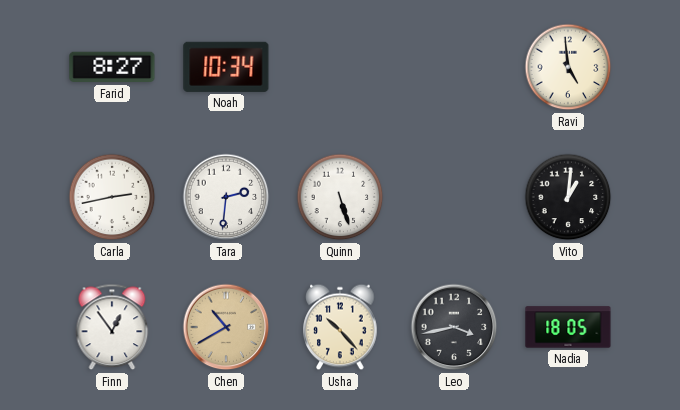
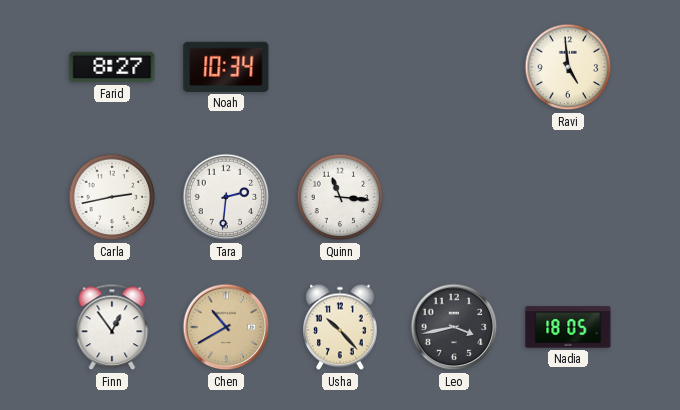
Quinn: 5:27 -> 11:16
Vito: 1:01 -> none
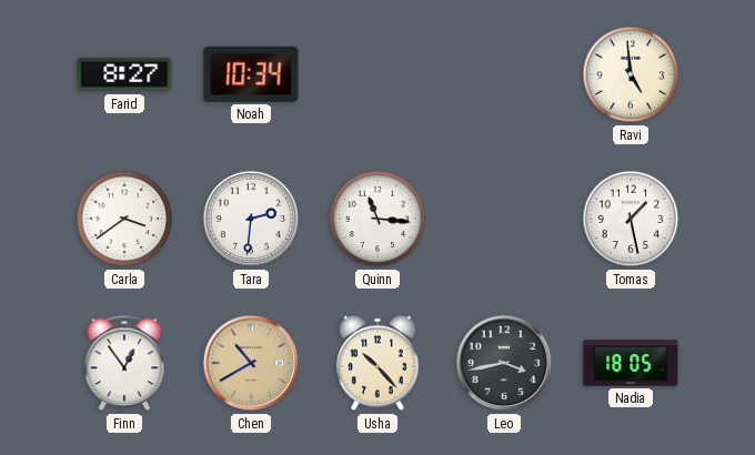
Carla: 2:43 -> 3:39
Tomas: none -> 1:28
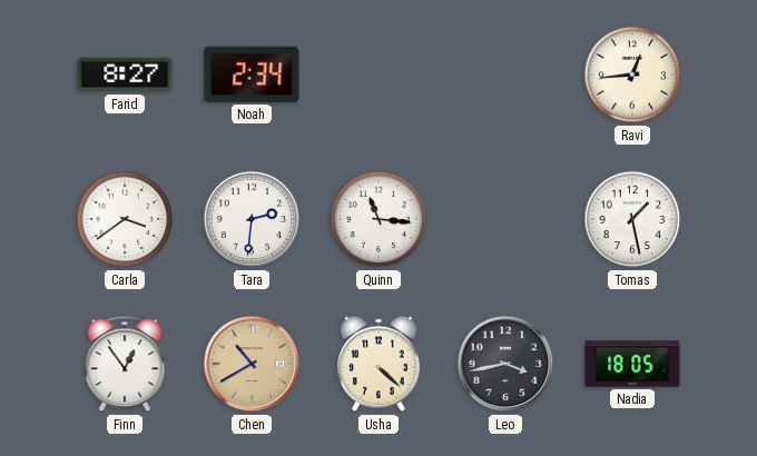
Noah: 10:34 -> 2:34
Ravi: 4:59 -> 12:44
Usha: 10:23 -> 4:22
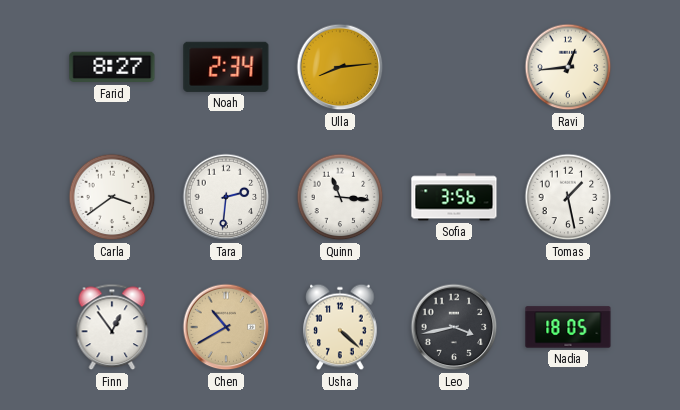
Ulla: none -> 8:14
Sofia: none -> 3:56
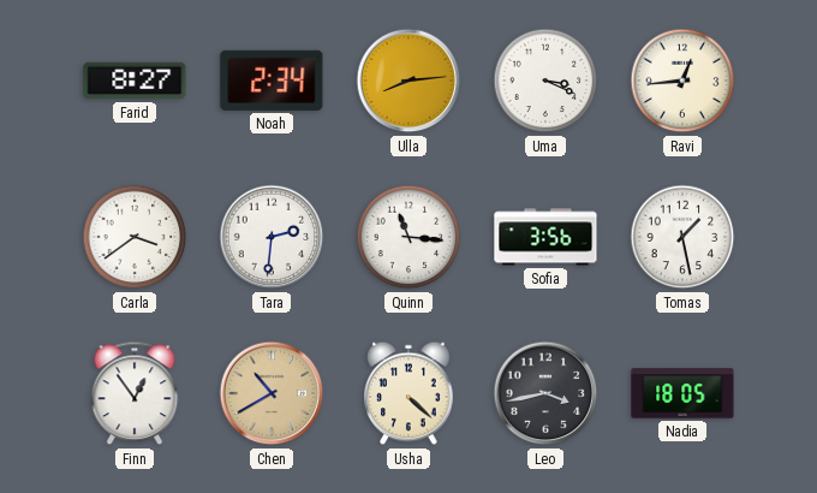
Uma: none -> 3:19
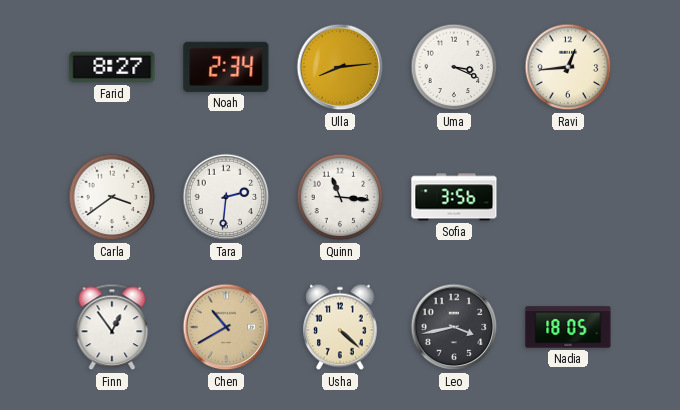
Tomas: 1:28 -> none
